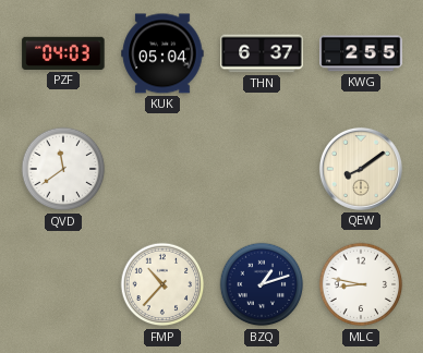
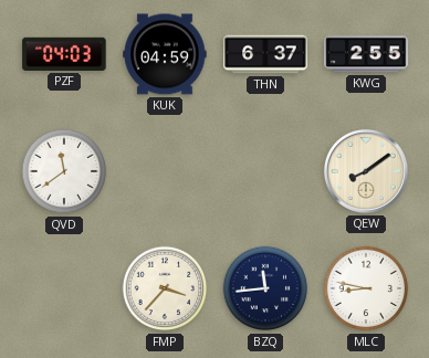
KUK: 05:04 -> 04:59
FMP: 10:37 -> 3:37
BZQ: 1:12 -> 11:44
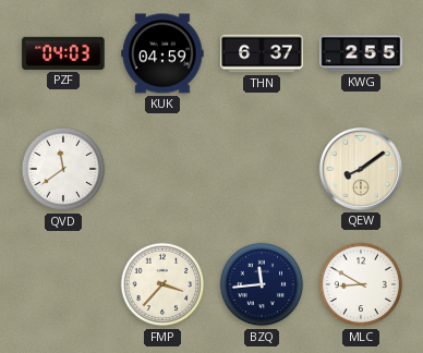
MLC: 8:47 -> 8:50
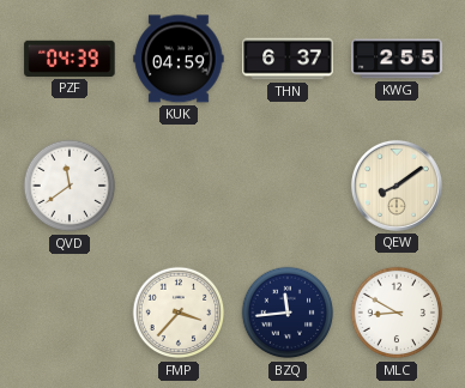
PZF: 04:03 -> 04:39
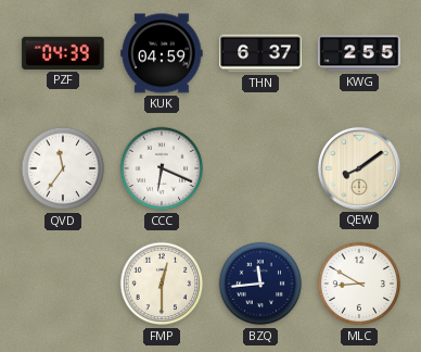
QVD: 11:39 -> 11:36
CCC: none -> 6:19
FMP: 3:37 -> 12:30
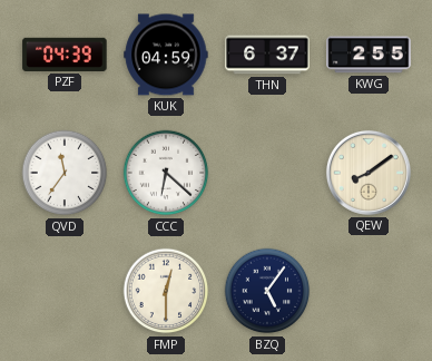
CCC: 6:19 -> 6:22
BZQ: 11:44 -> 5:06
MLC: 8:50 -> none
